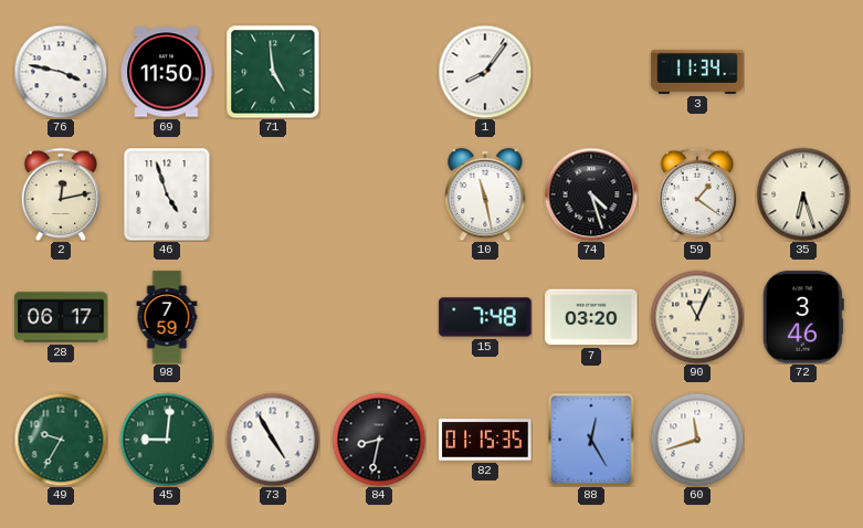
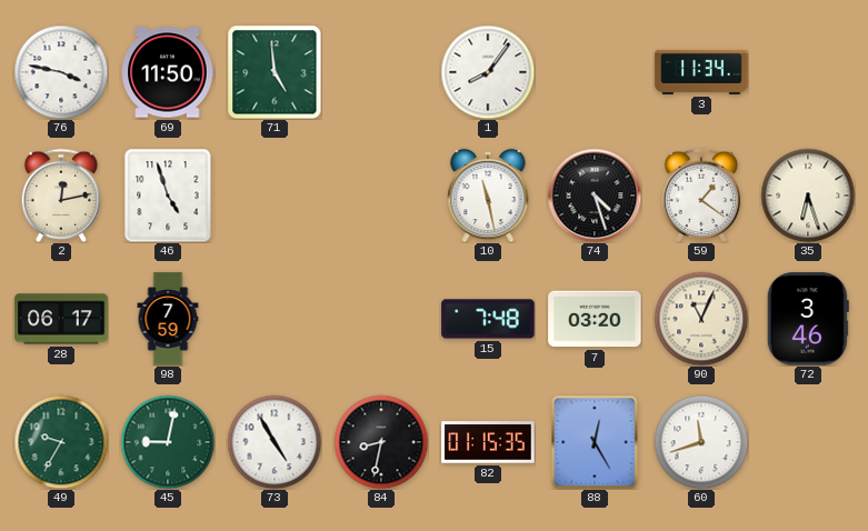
45: 9:01 -> 9:02
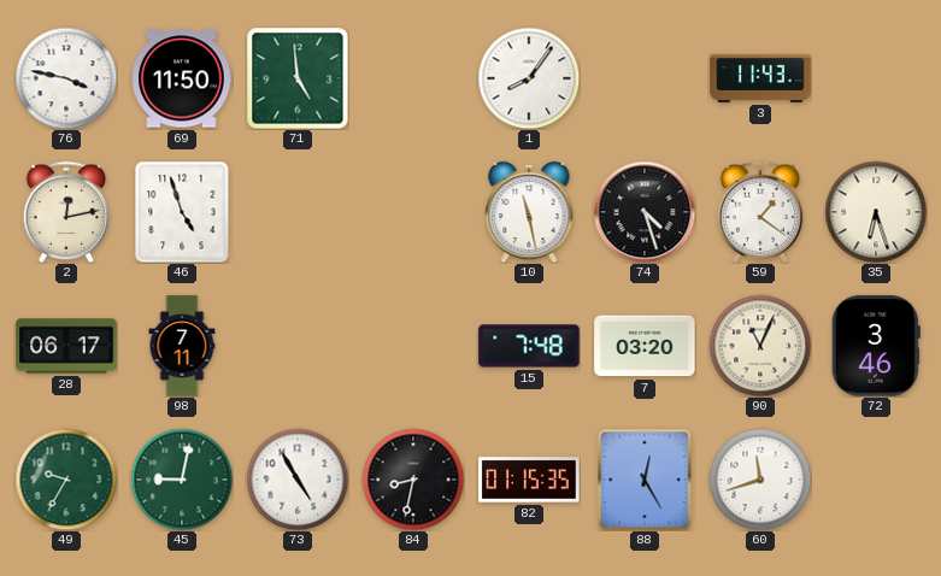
3: 11:34 -> 11:43
98: 7:59 -> 7:11
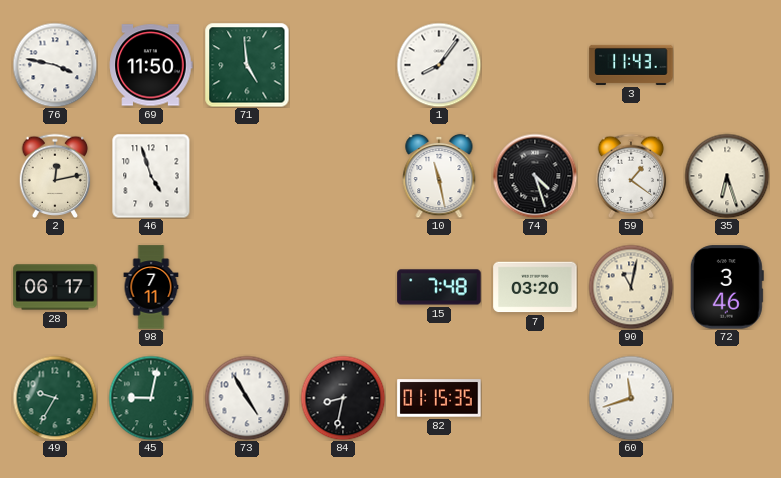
90: 11:04 -> 11:02
88: 12:25 -> none
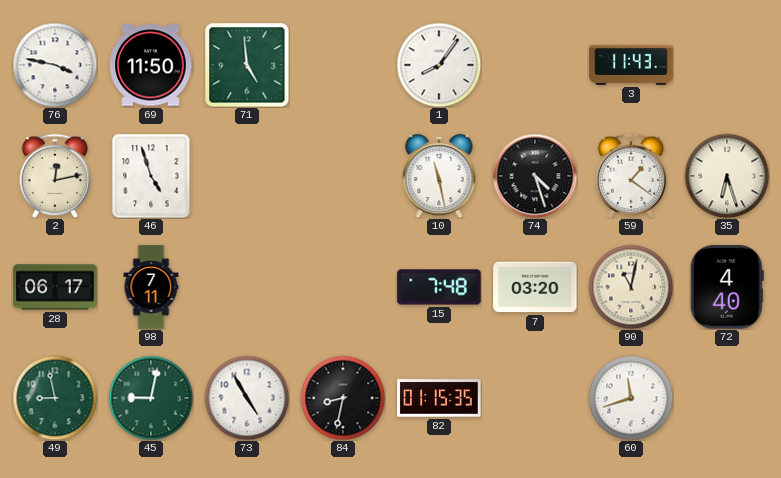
72: 3:46 -> 4:40
49: 9:35 -> 8:58
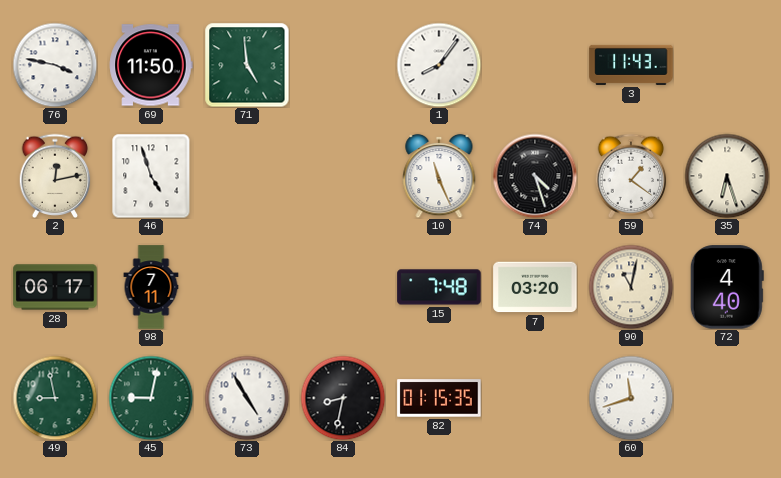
10: 11:28 -> 11:26
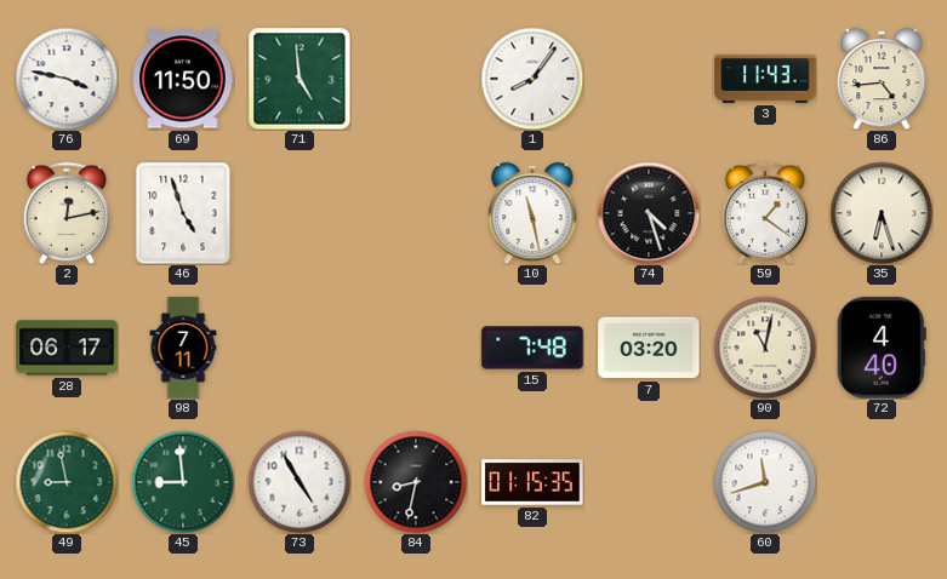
86: none -> 4:44
10: 11:26 -> 11:28
45: 9:02 -> 8:59
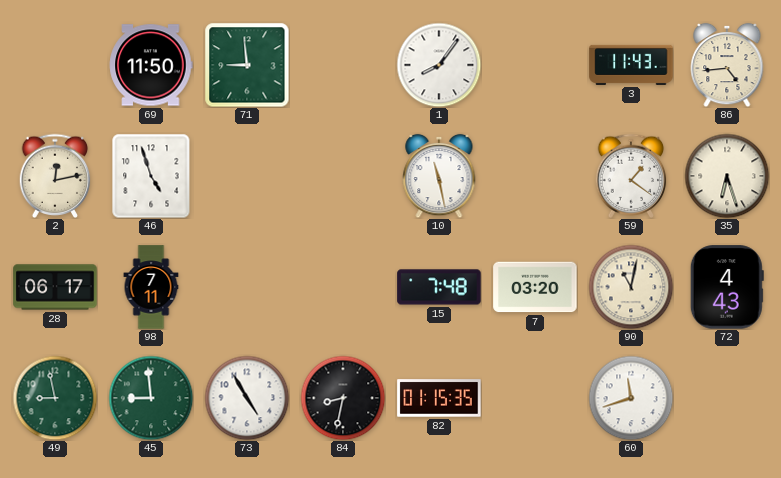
76: 3:47 -> none
71: 4:59 -> 8:59
74: 4:27 -> none
72: 4:40 -> 4:43
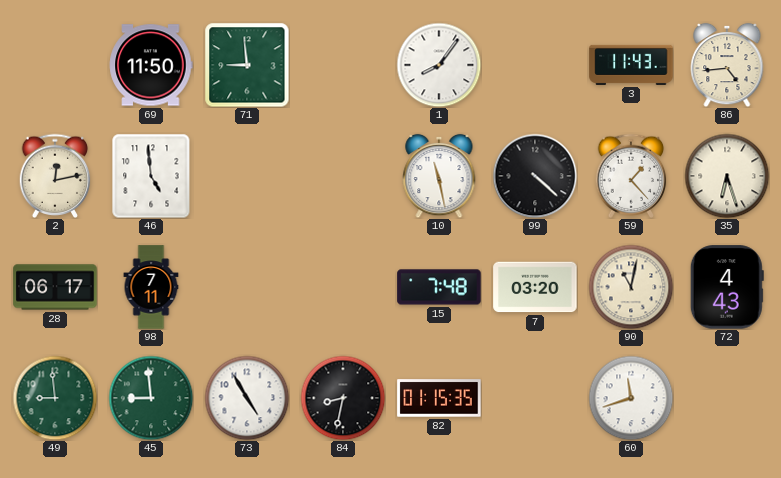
46: 4:57 -> 4:59
99: none -> 4:22
59: 1:21 -> 1:23
49: 8:58 -> 8:59
